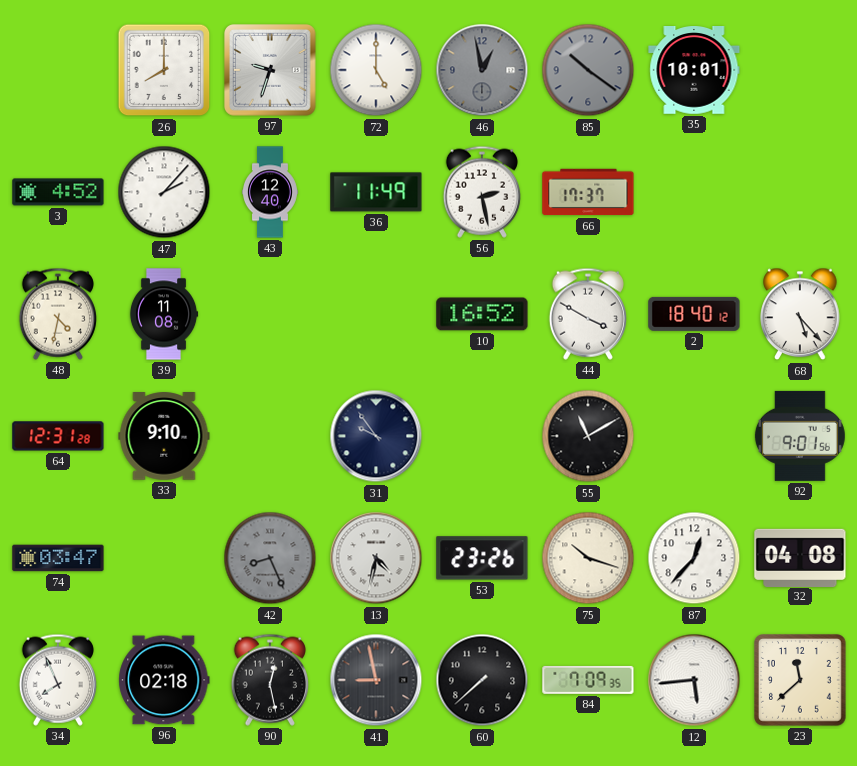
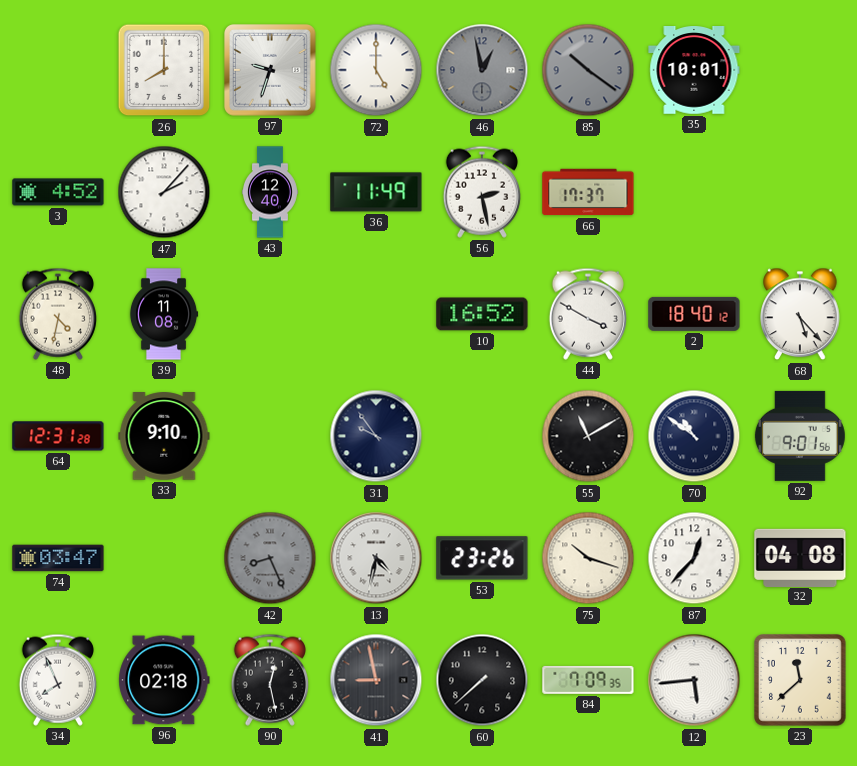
70: none -> 10:51
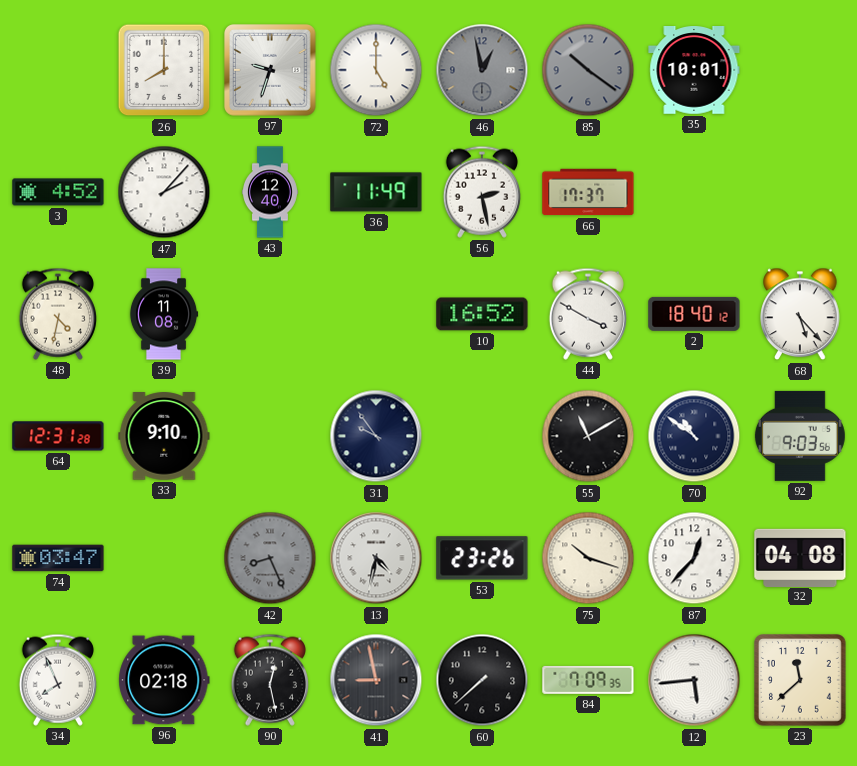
92: 9:01 -> 9:03
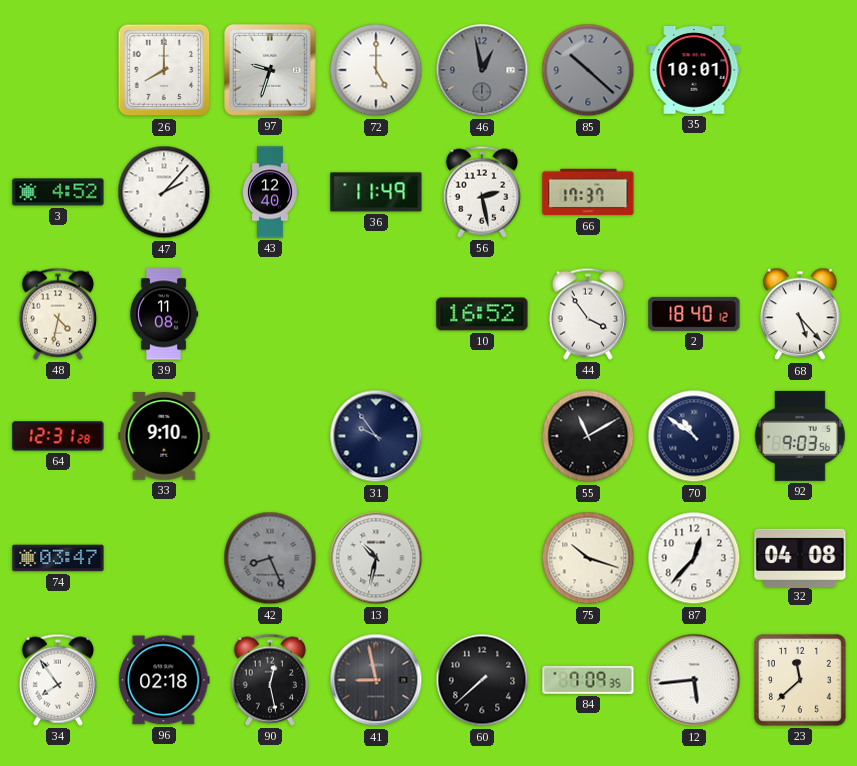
85: 10:21 -> 10:22
44: 3:50 -> 3:54
13: 4:32 -> 10:32
53: 23:26 -> none
34: 7:56 -> 7:54
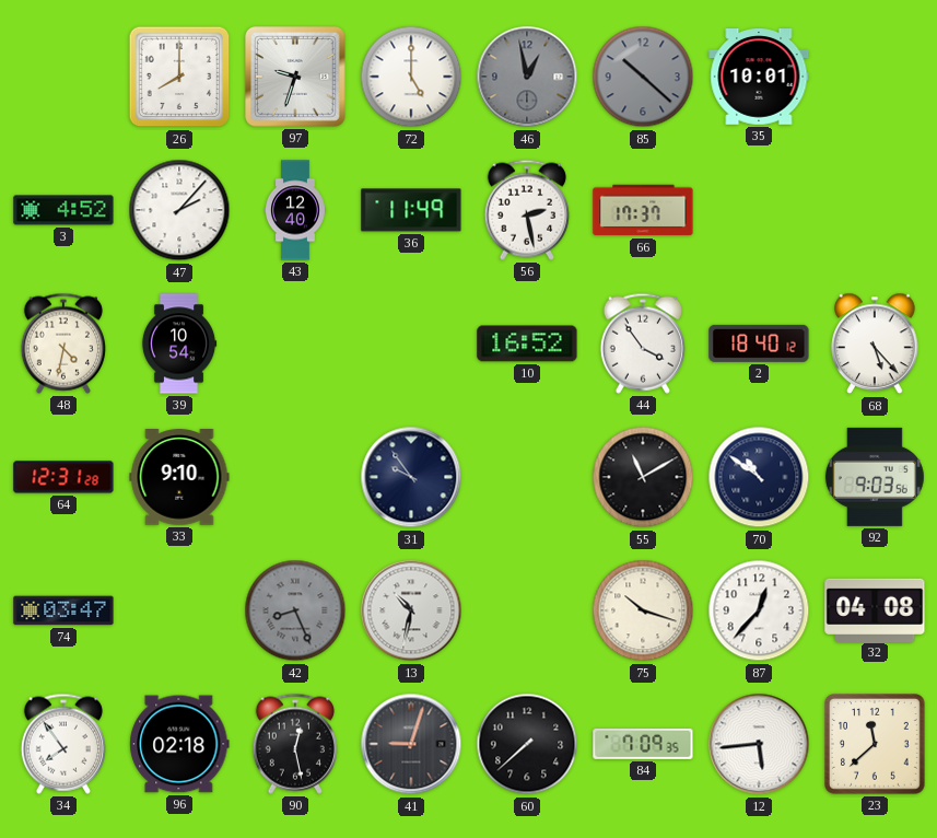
39: 11:08 -> 10:54
41: 8:58 -> 9:03
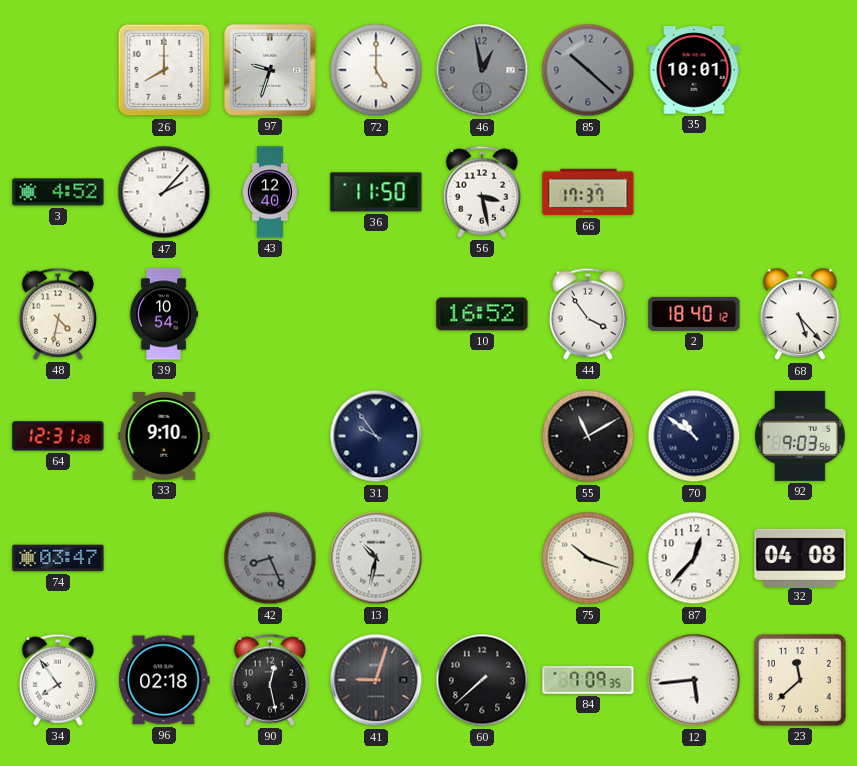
36: 11:49 -> 11:50
56: 2:28 -> 3:28
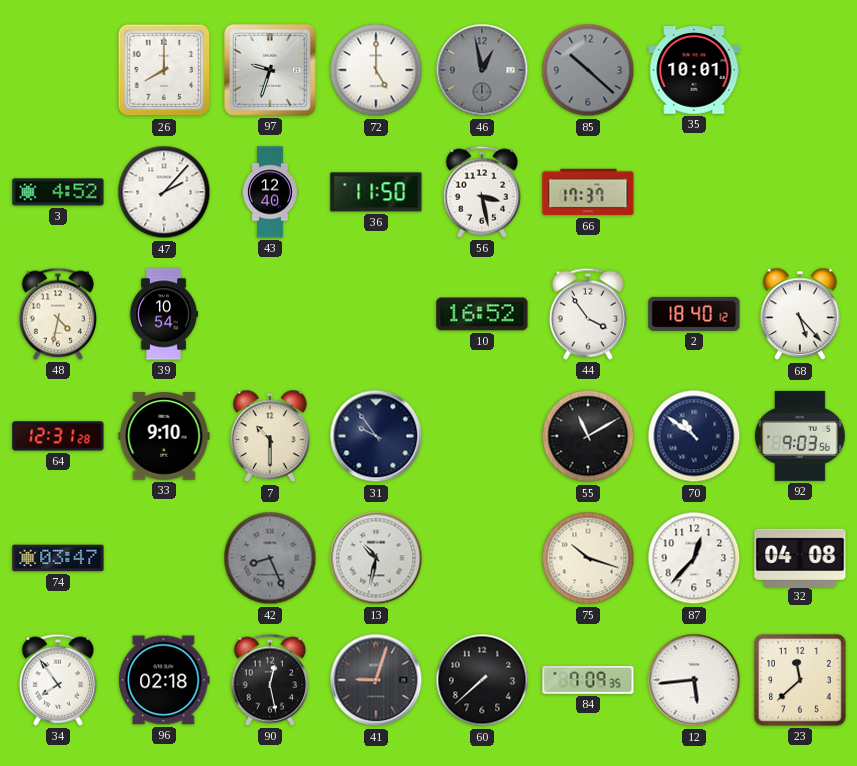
7: none -> 10:30
